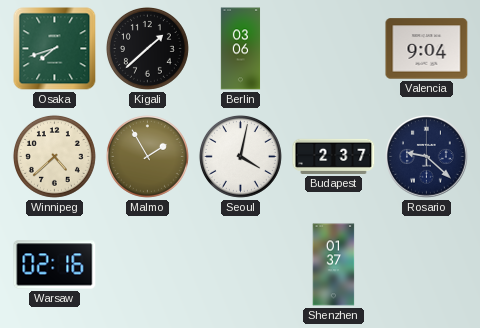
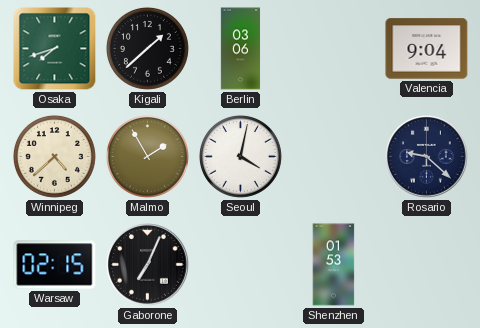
Budapest: 2:37 -> none
Warsaw: 02:16 -> 02:15
Gaborone: none -> 7:04
Shenzhen: 01:37 -> 01:53
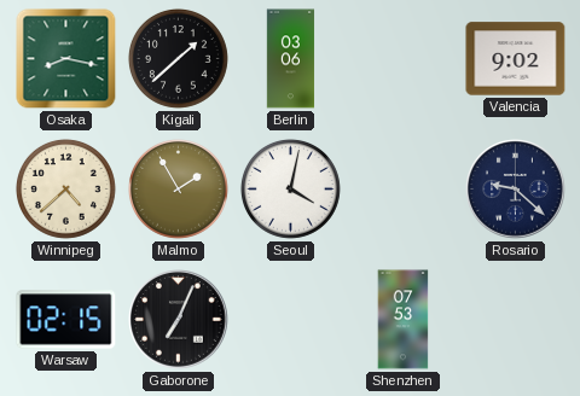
Osaka: 7:42 -> 8:17
Valencia: 9:04 -> 9:02
Shenzhen: 01:53 -> 07:53
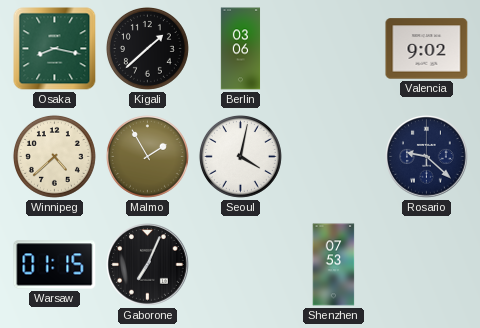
Warsaw: 02:15 -> 01:15
